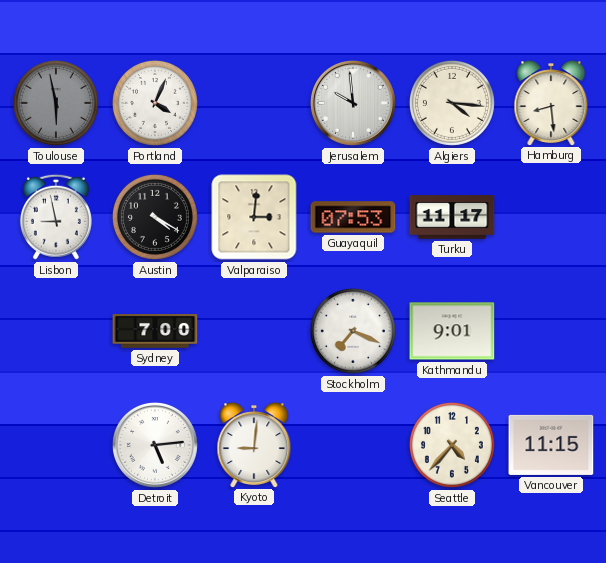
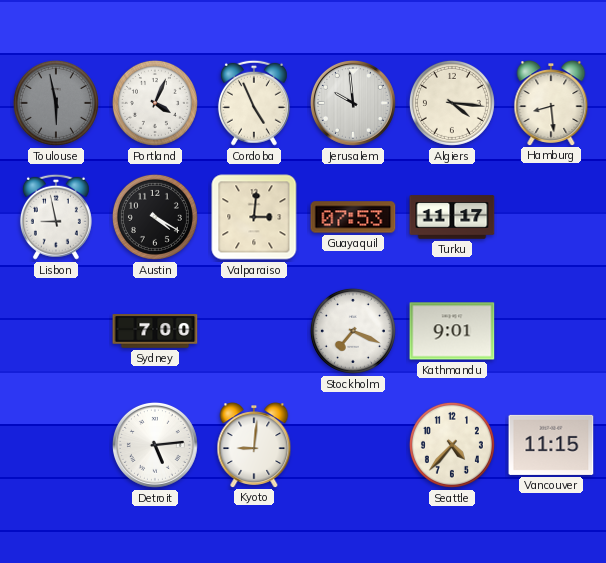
Cordoba: none -> 4:56
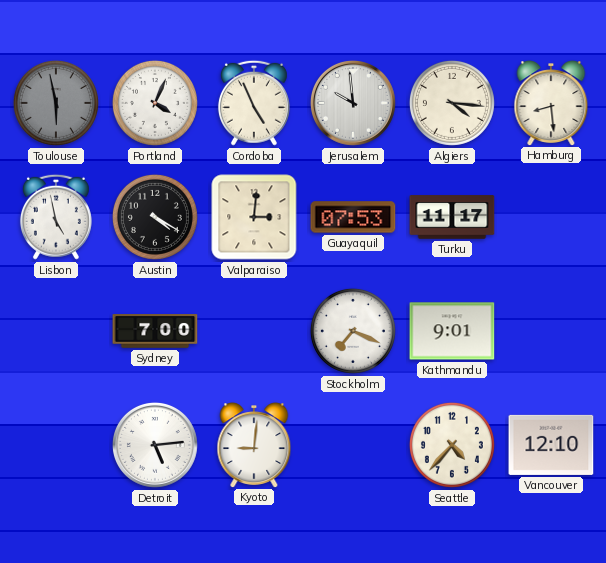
Lisbon: 8:58 -> 4:58
Vancouver: 11:15 -> 12:10
